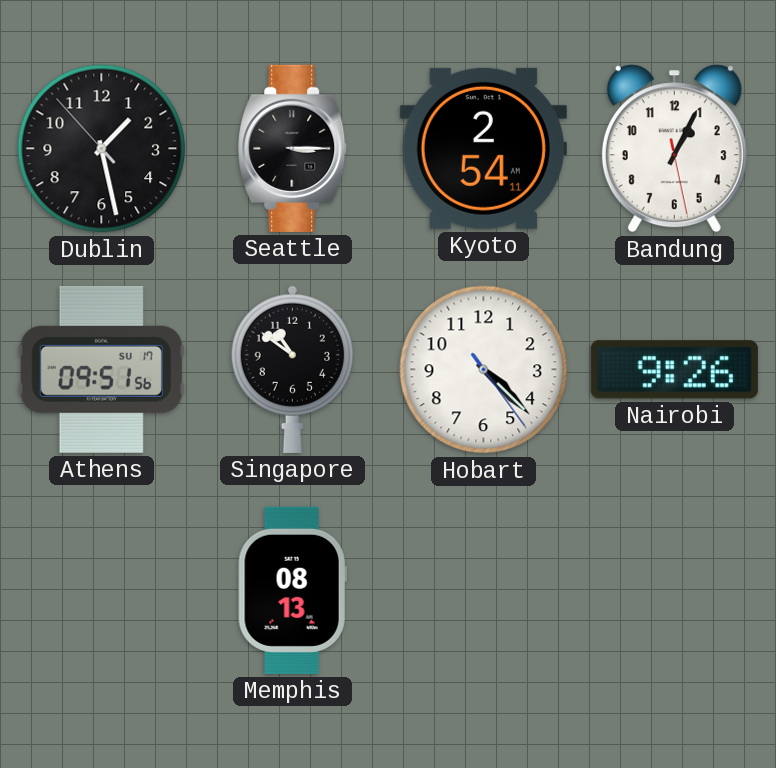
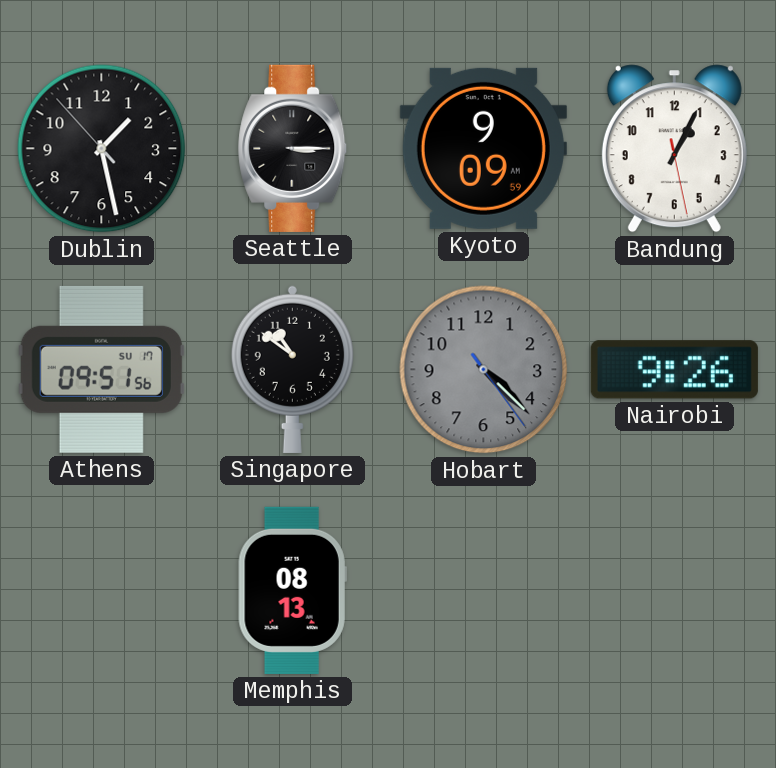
Kyoto: 2:54 -> 9:09
Hobart dial: white -> grey
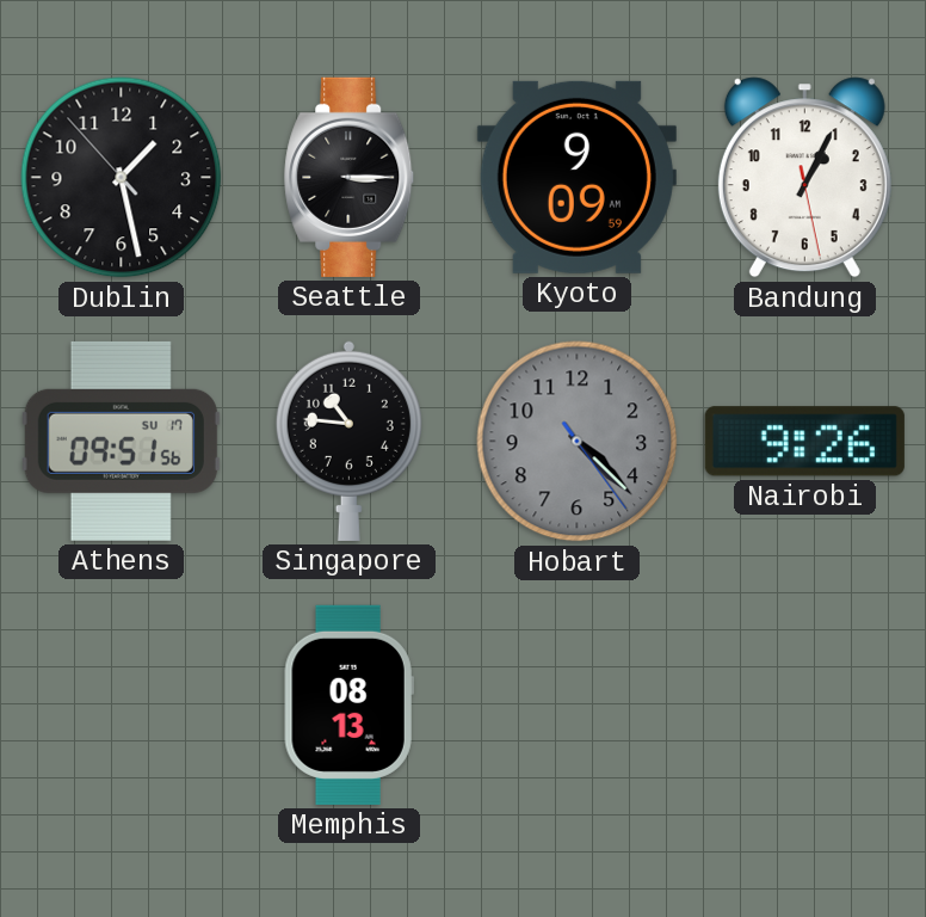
Singapore: 10:51 -> 10:46
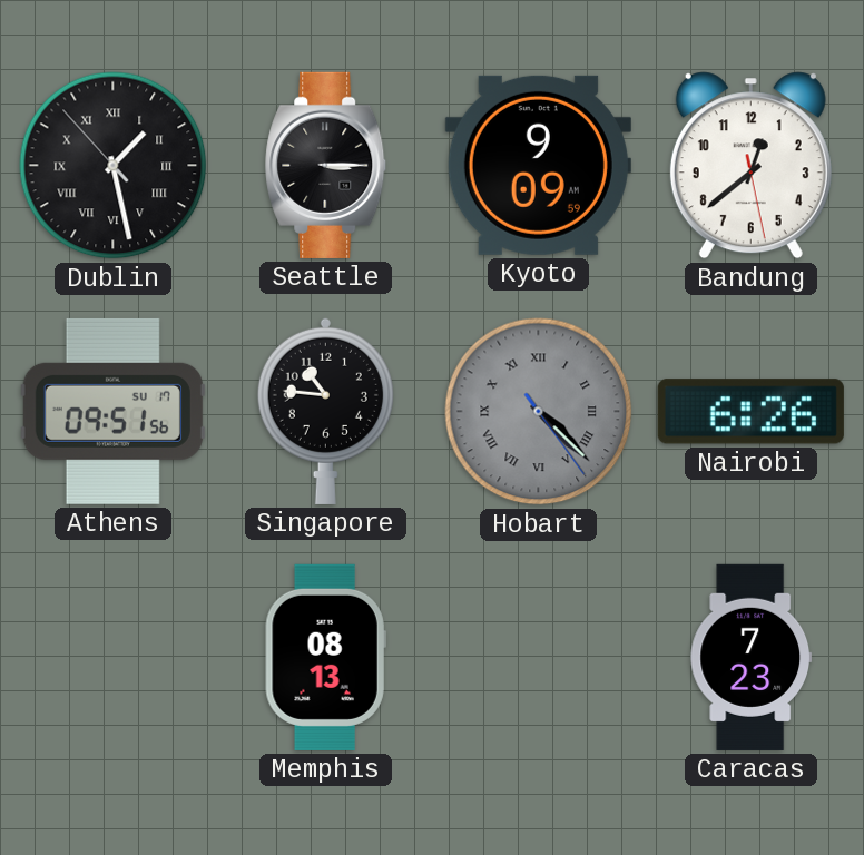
Dublin numerals: Arabic -> Roman
Bandung: 1:04 -> 12:38
Hobart numerals: Arabic -> Roman
Nairobi: 9:26 -> 6:26
Caracas: none -> 7:23
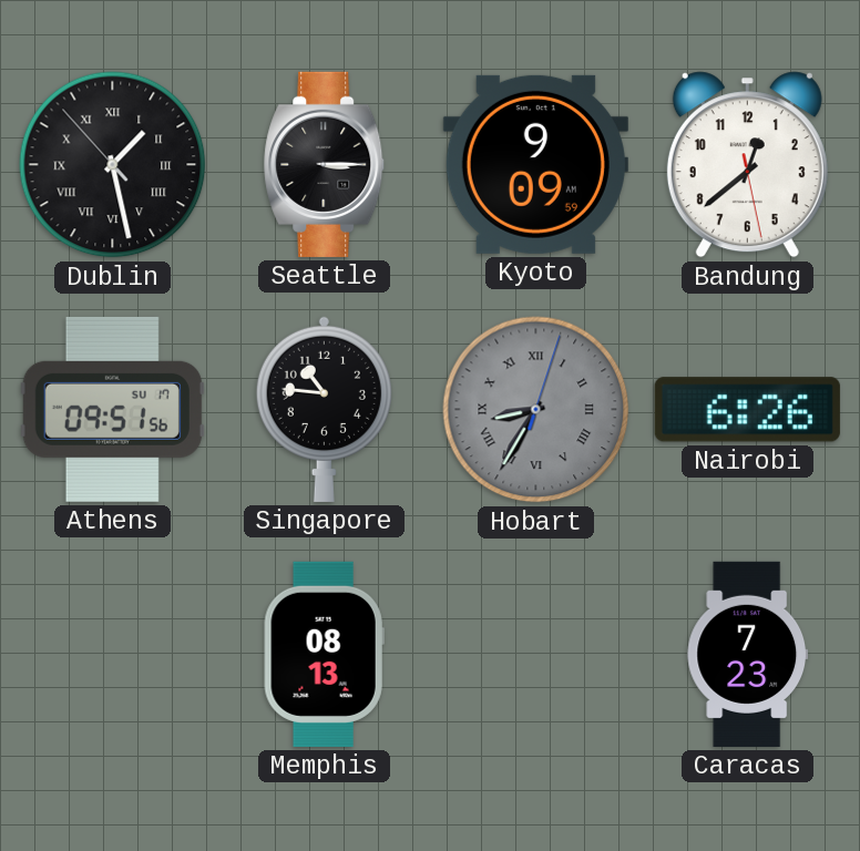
Hobart: 4:22 -> 8:35
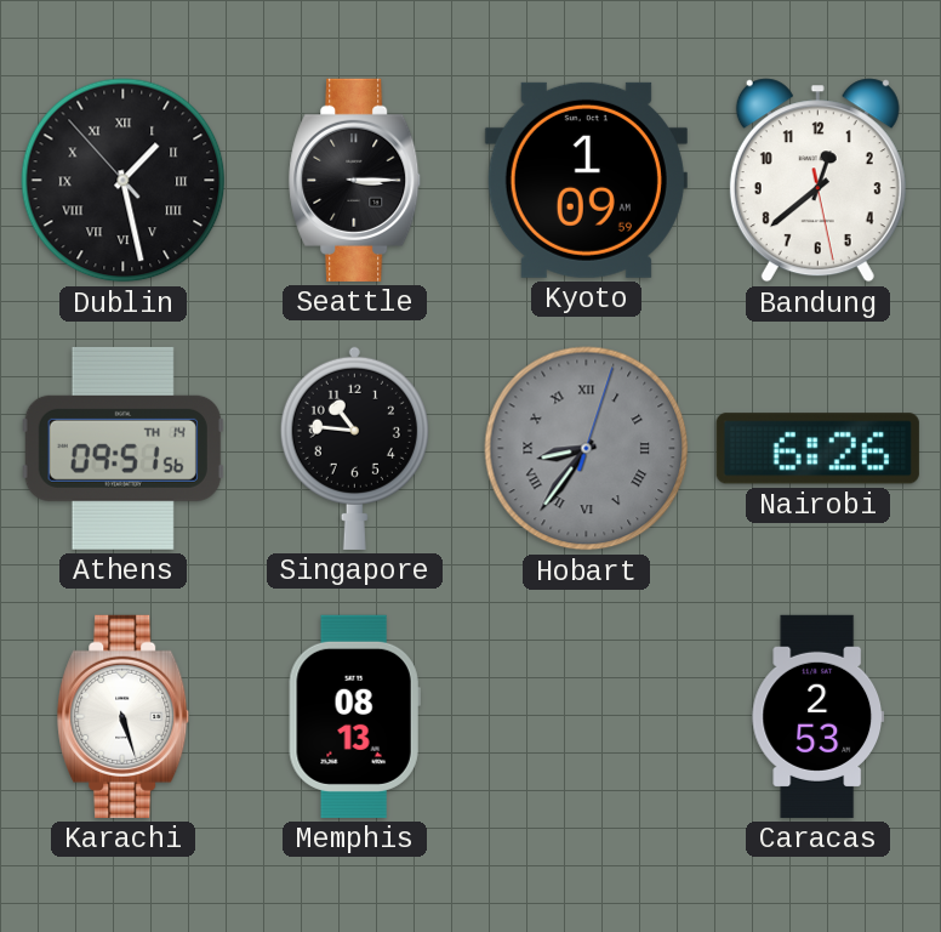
Kyoto: 9:09 -> 1:09
Athens date: SU 17 -> TH 14
Hobart: 8:35 -> 8:36
Karachi: none -> 5:27
Caracas: 7:23 -> 2:53
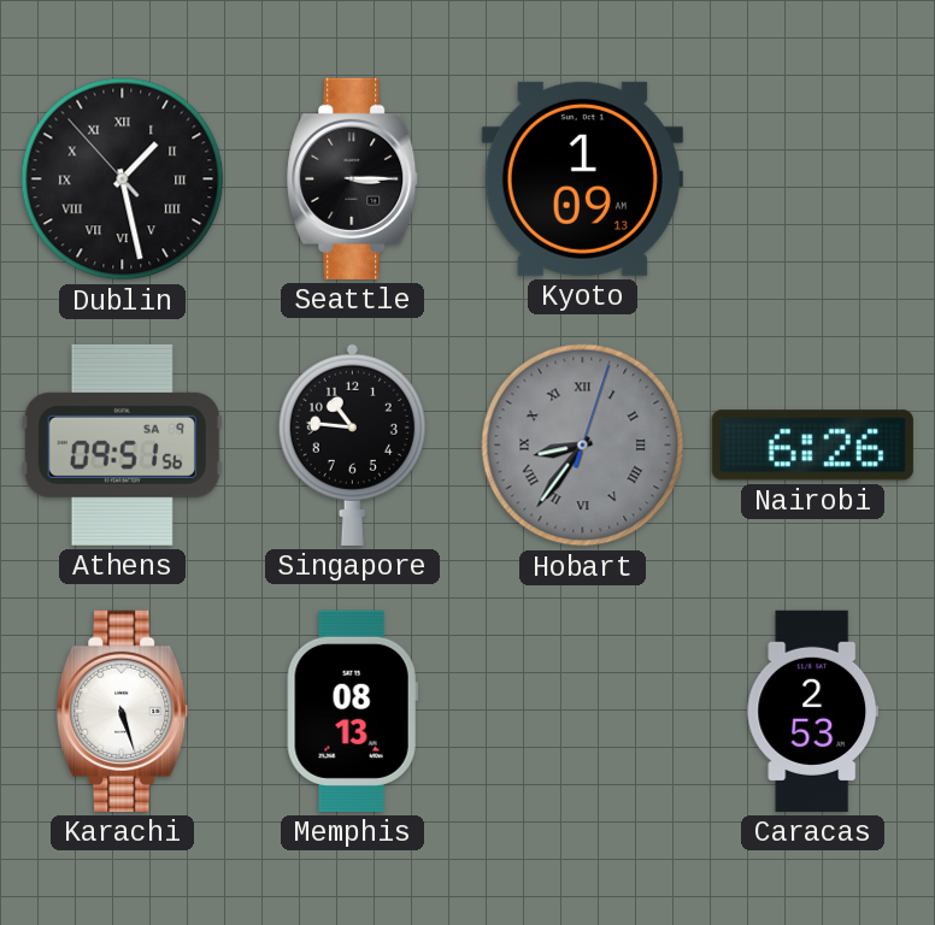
Kyoto: 1:09:59 -> 1:09:13
Bandung: 12:38 -> none
Athens date: TH 14 -> SA 9
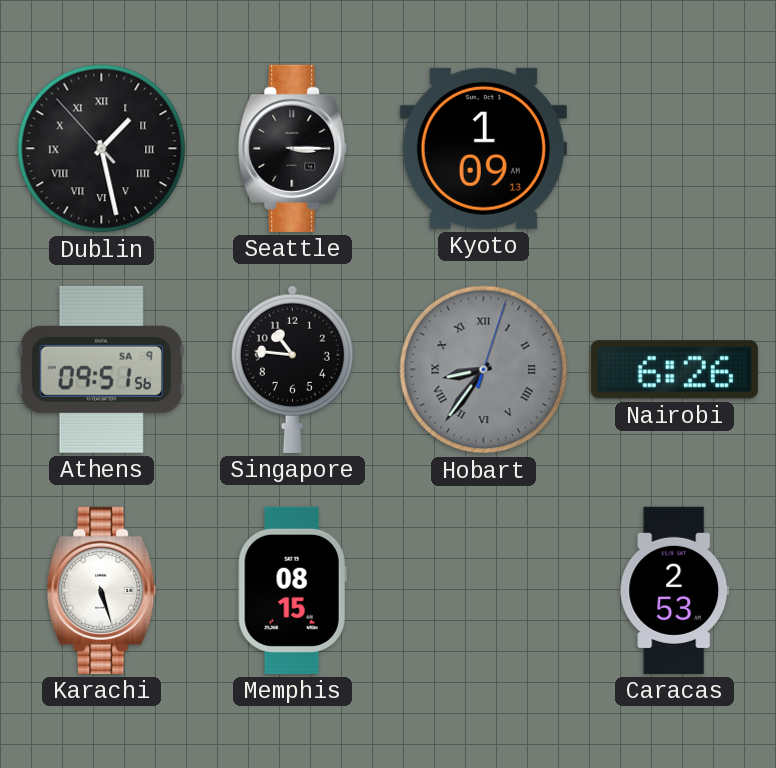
Memphis: 08:13 -> 08:15
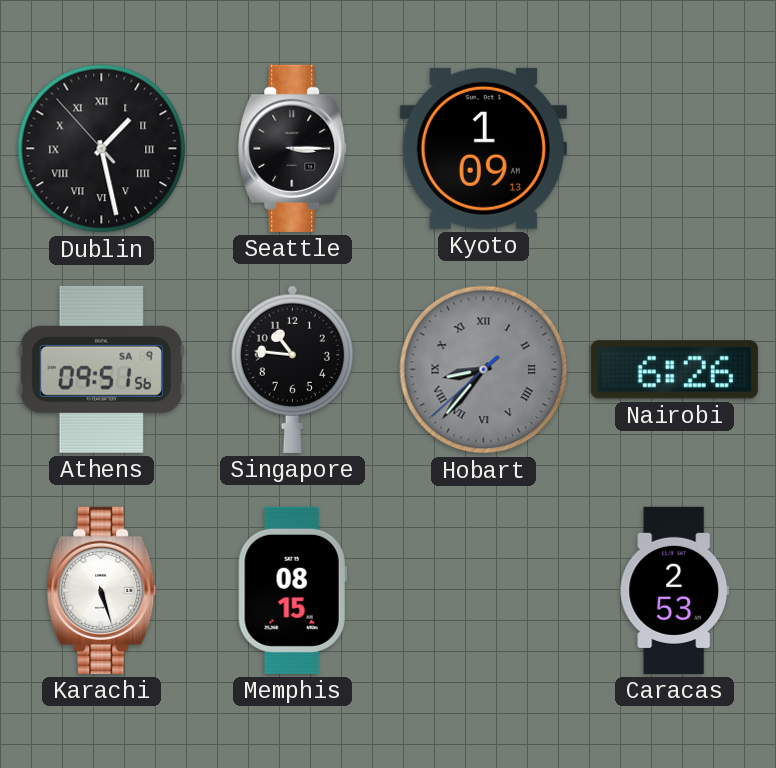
Hobart: 8:36:03 -> 8:36:38
